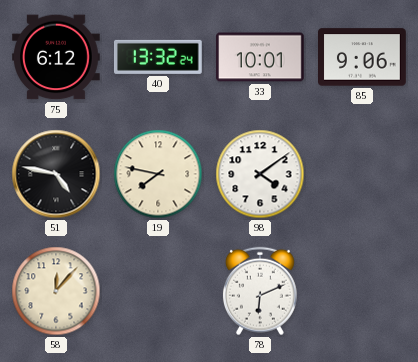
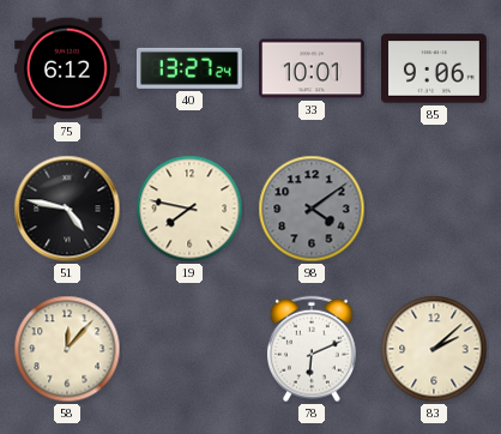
40: 13:32 -> 13:27
98 dial: white -> grey
83: none -> 2:08
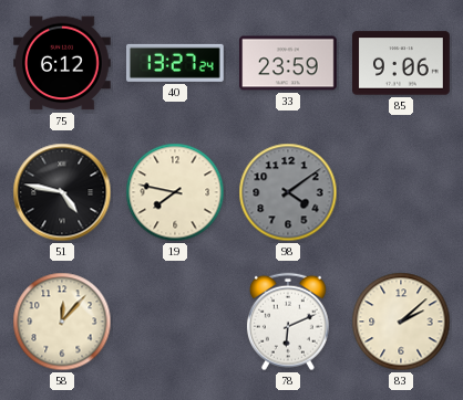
33: 10:01 -> 23:59
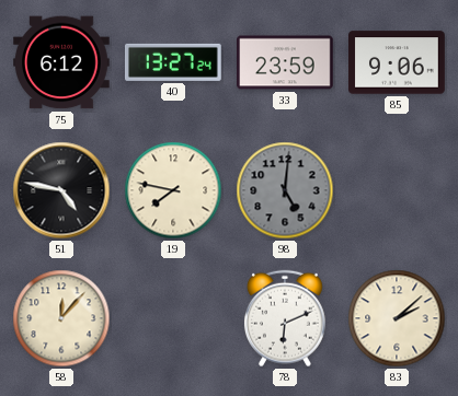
98: 4:09 -> 5:01
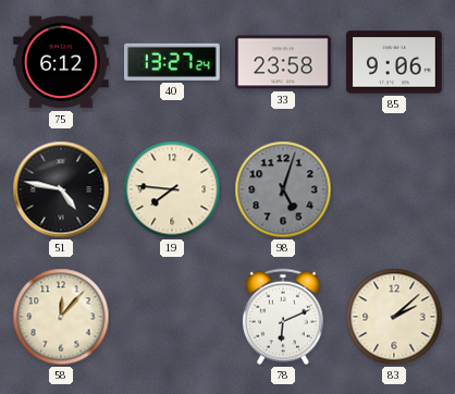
33: 23:59 -> 23:58
19: 7:47 -> 7:46
98: 5:01 -> 5:03
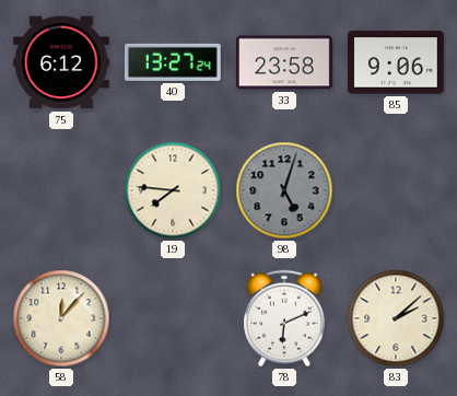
51: 4:47 -> none
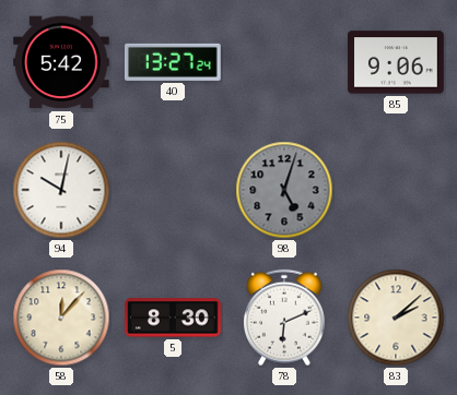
75: 6:12 -> 5:42
33: 23:58 -> none
94: none -> 10:02
19: 7:46 -> none
5: none -> 8:30
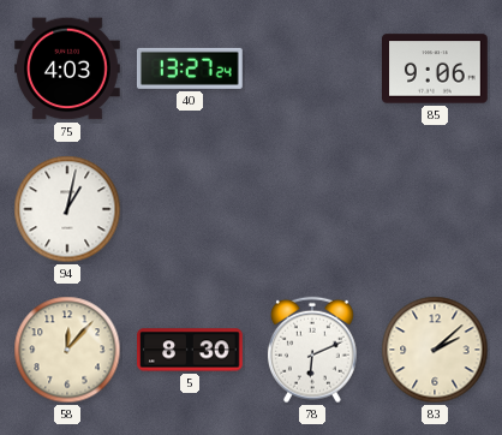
75: 5:42 -> 4:03
94: 10:02 -> 1:02
98: 5:03 -> none
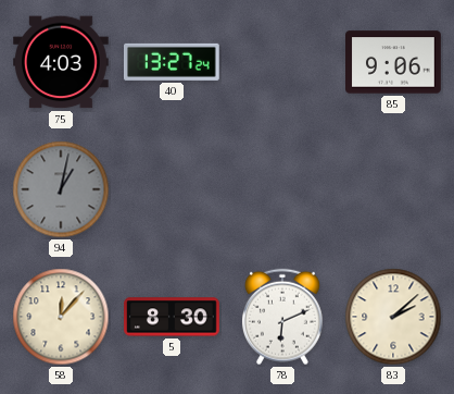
94 dial: white -> grey
